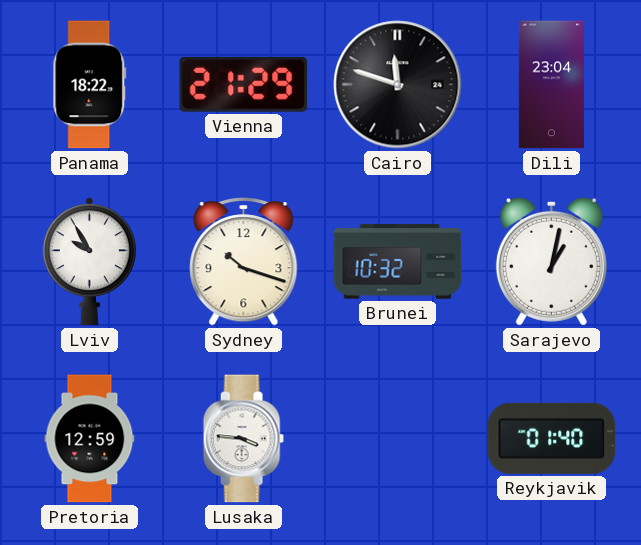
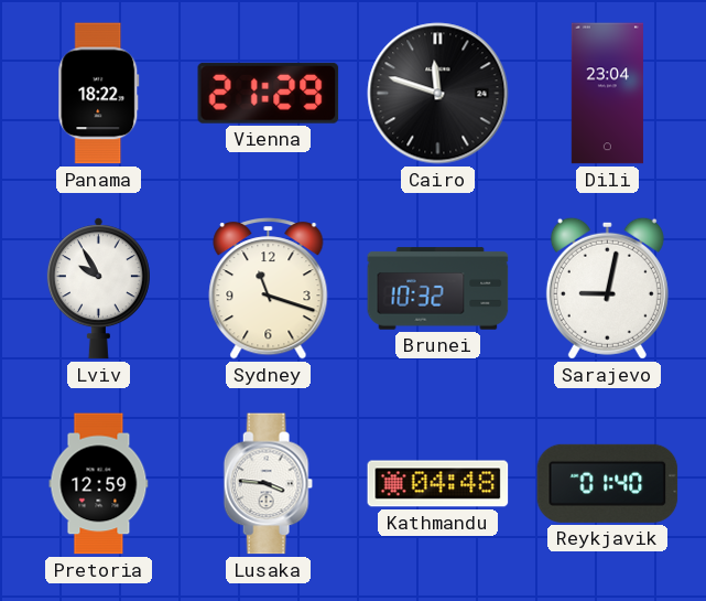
Sydney: 10:18 -> 11:18
Sarajevo: 1:02 -> 9:02
Kathmandu: none -> 04:48
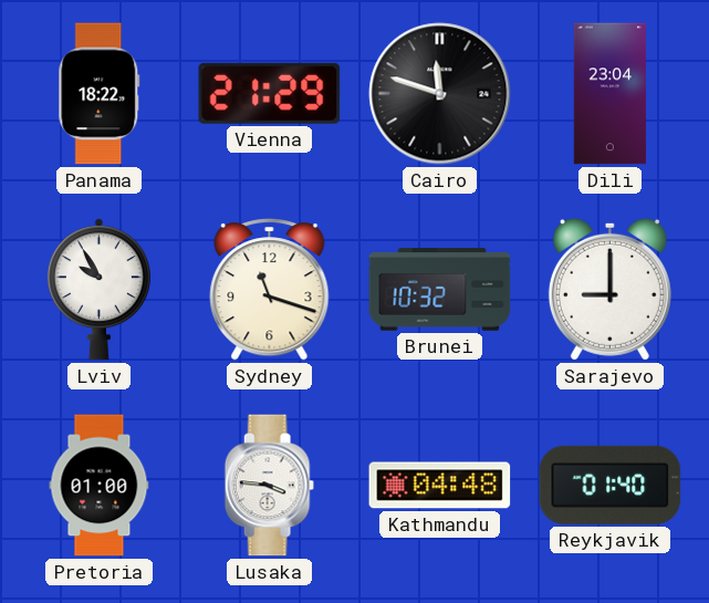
Sarajevo: 9:02 -> 9:00
Pretoria: 12:59 -> 01:00
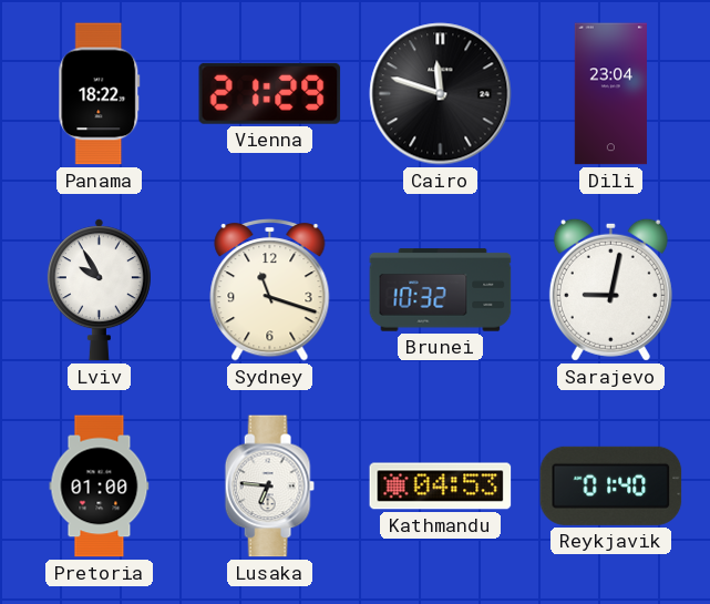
Sarajevo: 9:00 -> 9:02
Lusaka: 3:46 -> 6:46
Kathmandu: 04:48 -> 04:53
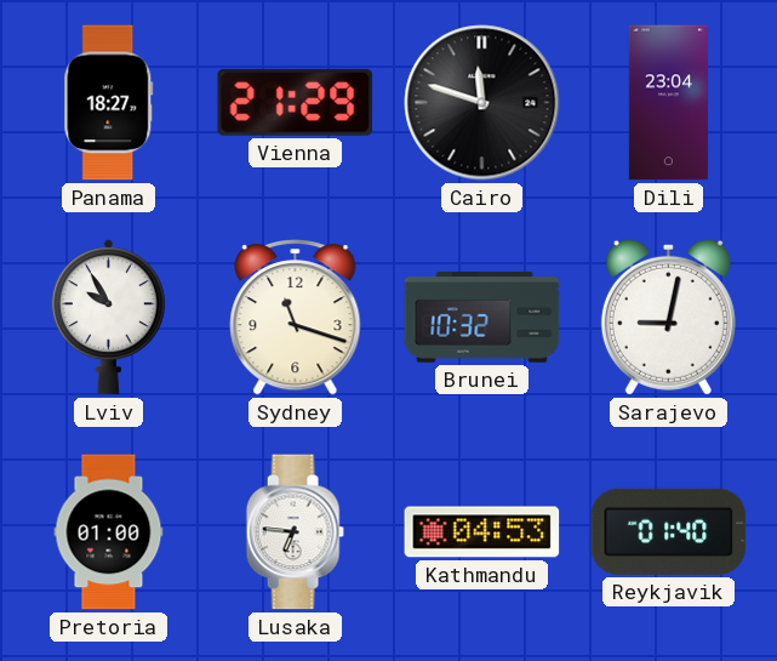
Panama: 18:22 -> 18:27
